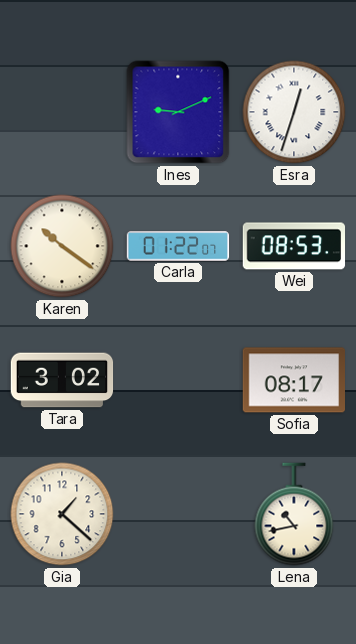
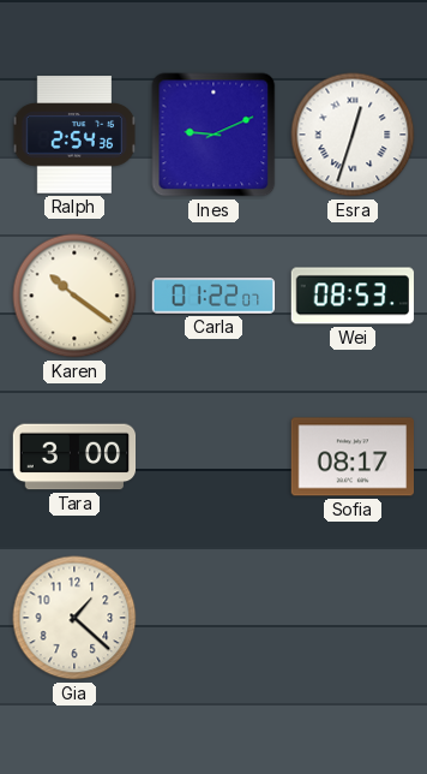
Ralph: none -> 2:54
Tara: 3:02 -> 3:00
Lena: 10:43 -> none
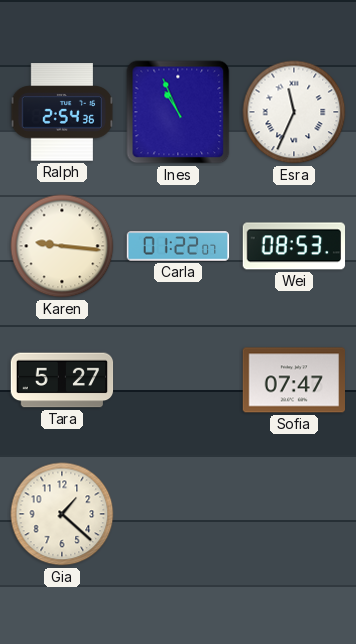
Ines: 9:11 -> 10:56
Esra: 12:33 -> 11:34
Karen: 10:21 -> 9:16
Tara: 3:00 -> 5:27
Sofia: 08:17 -> 07:47
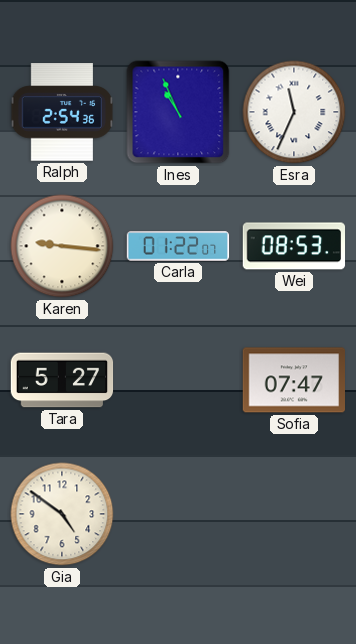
Gia: 1:22 -> 4:51
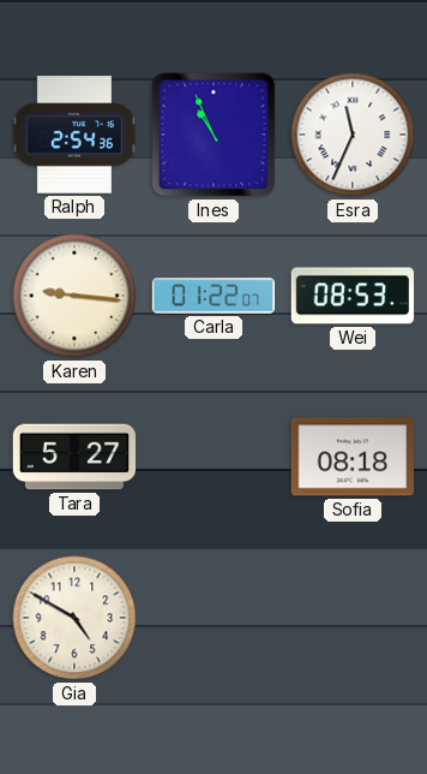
Sofia: 07:47 -> 08:18
Gia: 4:51 -> 4:50
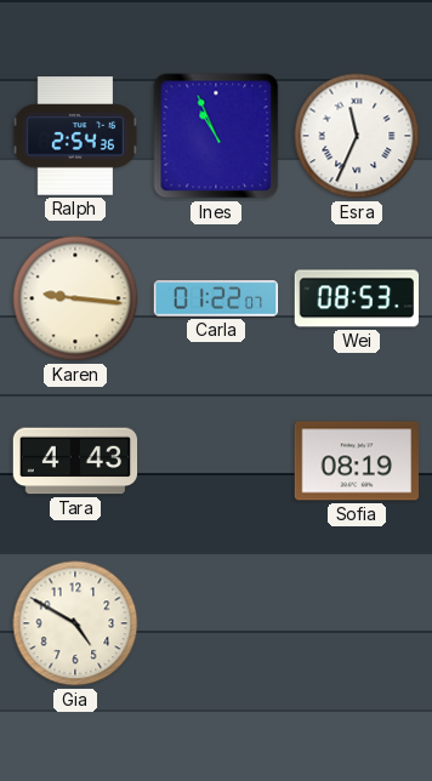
Tara: 5:27 -> 4:43
Sofia: 08:18 -> 08:19
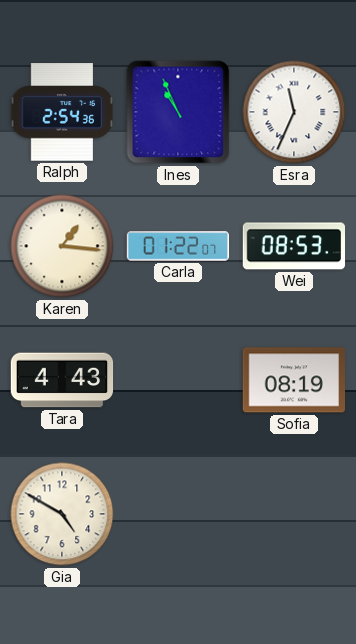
Karen: 9:16 -> 1:16
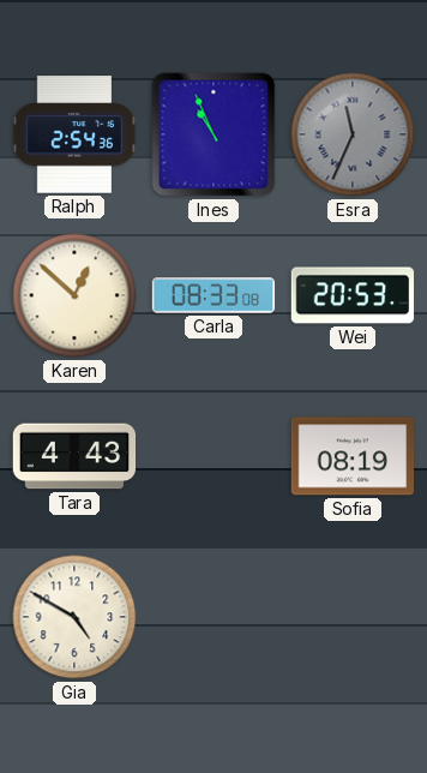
Esra dial: white -> grey
Karen: 1:16 -> 12:52
Carla: 01:22 -> 08:33
Wei: 08:53 -> 20:53
